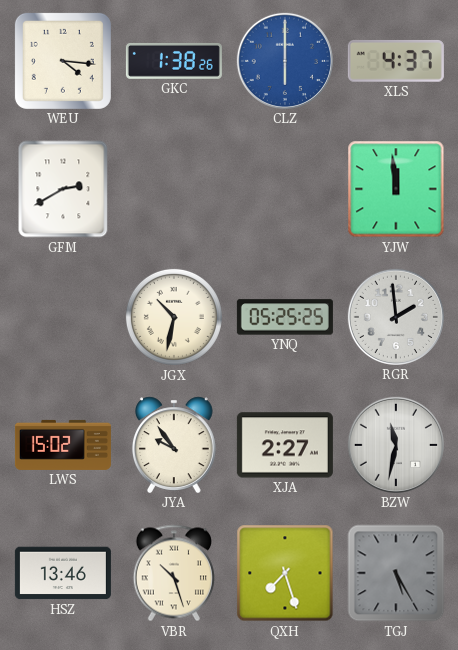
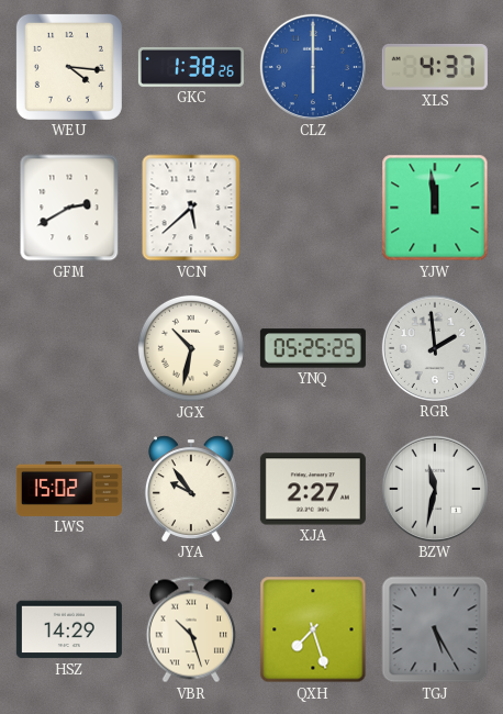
VCN: none -> 5:38
HSZ: 13:46 -> 14:29
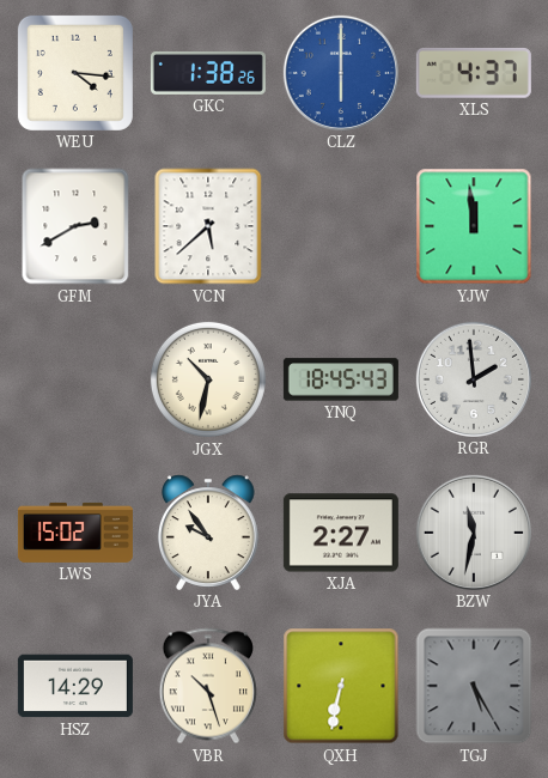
YNQ: 05:25 -> 18:45
QXH: 7:27 -> 6:32
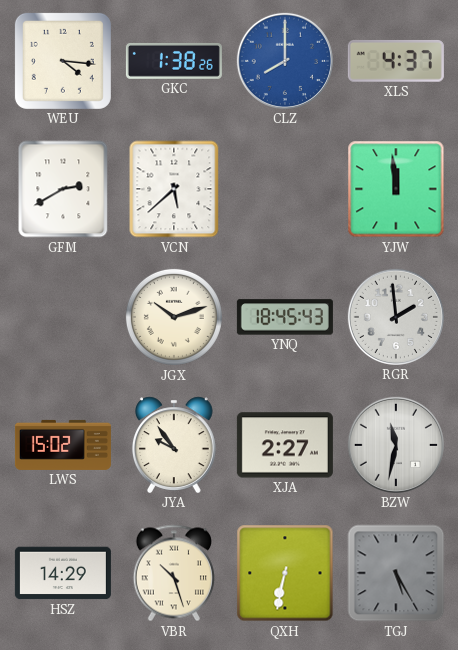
CLZ: 6:00 -> 8:00
JGX: 10:32 -> 10:12
